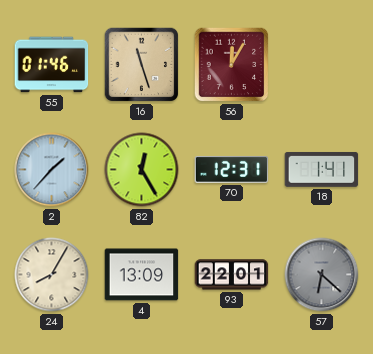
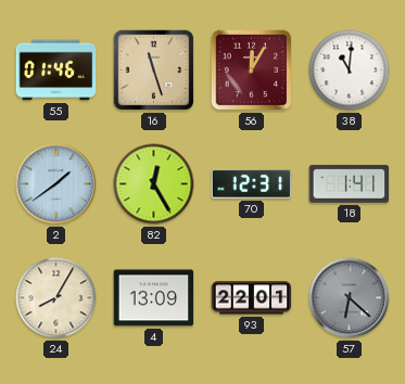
38: none -> 11:01
2: 1:37 -> 1:39
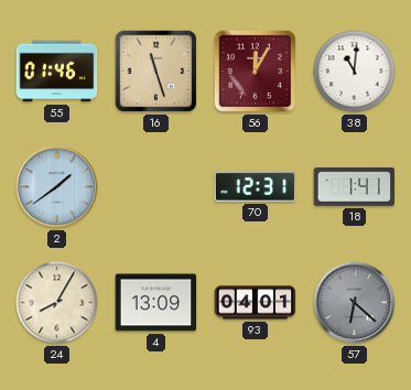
82: 12:25 -> none
93: 22:01 -> 04:01
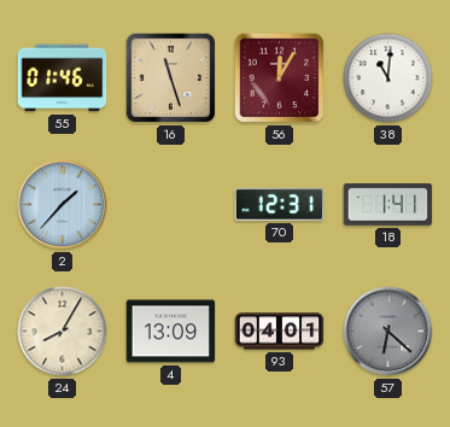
2: 1:39 -> 1:37
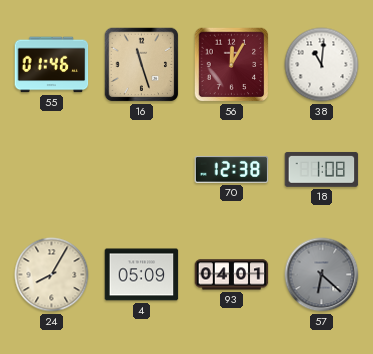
2: 1:37 -> none
70: 12:31 -> 12:38
18: 1:41 -> 1:08
4: 13:09 -> 05:09
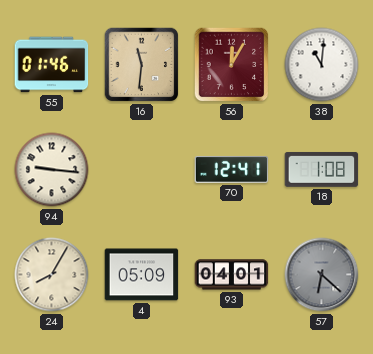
16: 11:27 -> 11:31
94: none -> 9:16
70: 12:38 -> 12:41
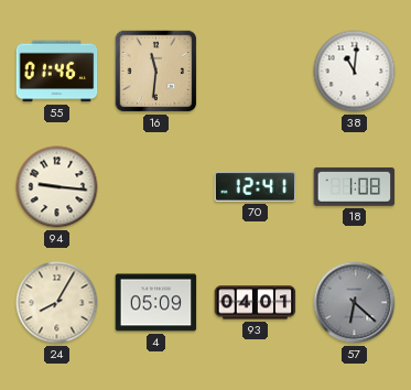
56: 12:05 -> none
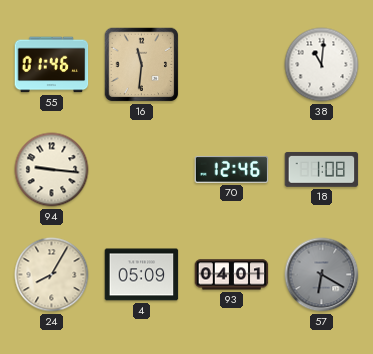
70: 12:41 -> 12:46
57: 6:22 -> 6:20
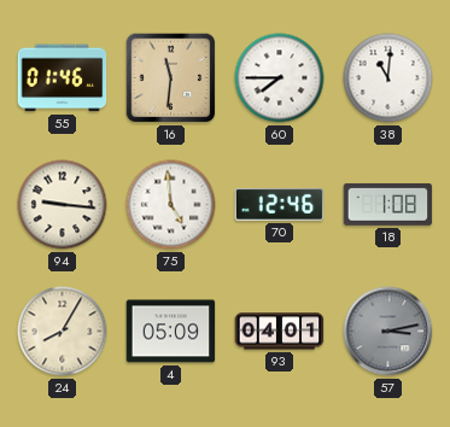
60: none -> 7:45
75: none -> 4:59
57: 6:20 -> 3:13
